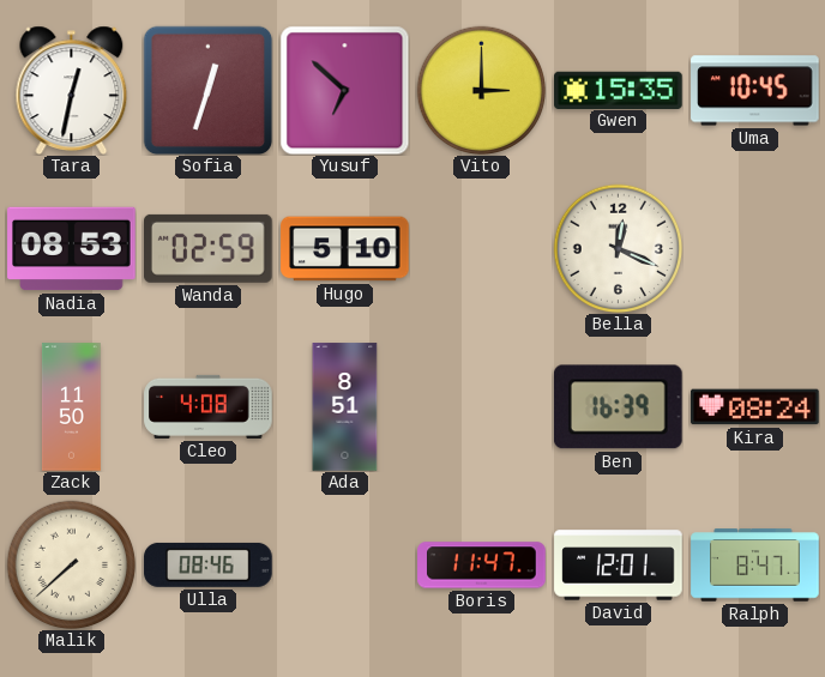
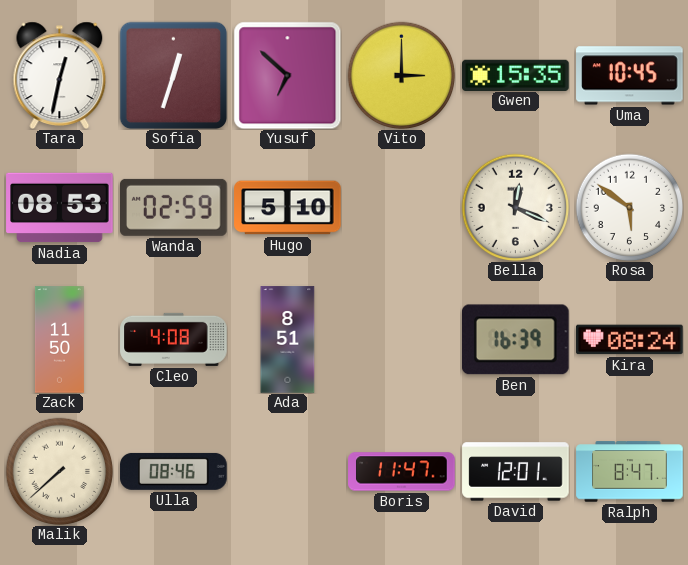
Rosa: none -> 5:51
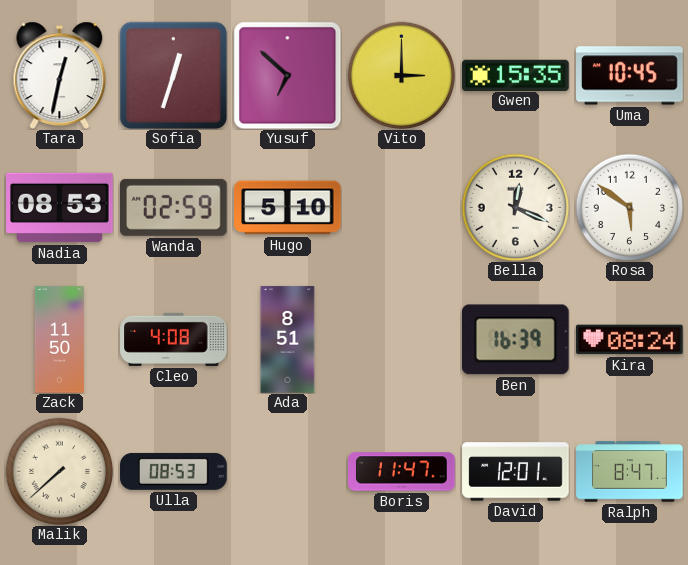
Ulla: 08:46 -> 08:53
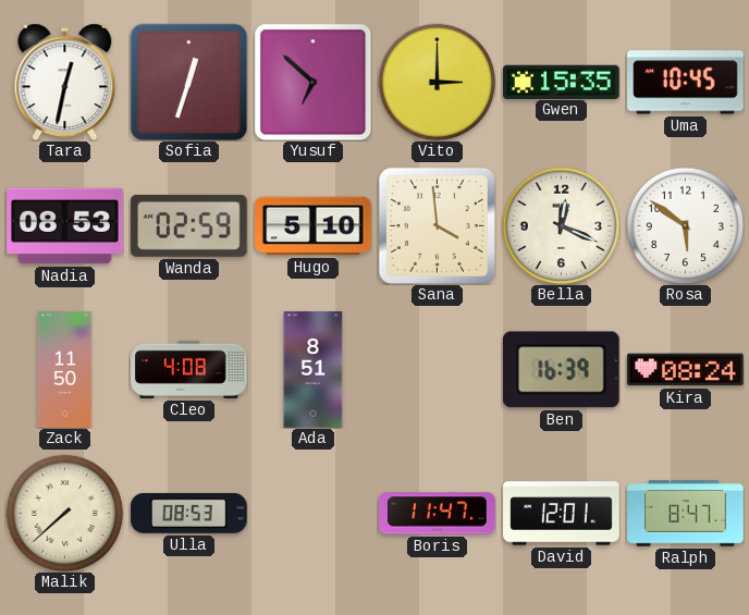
Sana: none -> 3:59
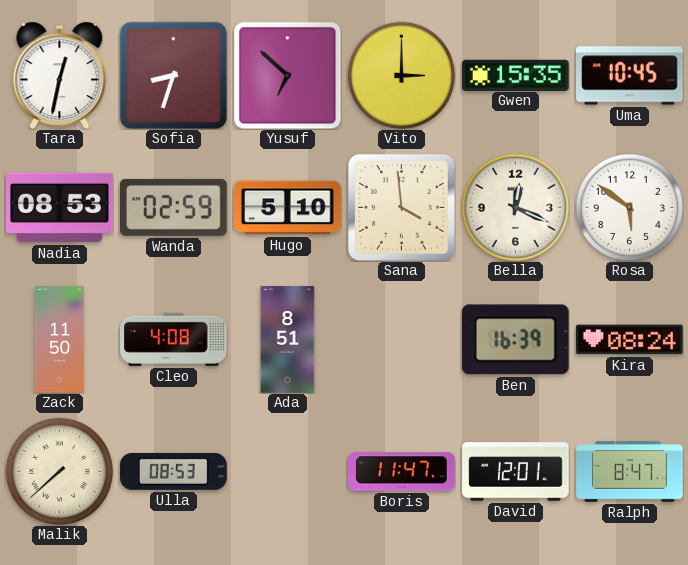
Sofia: 12:33 -> 8:33
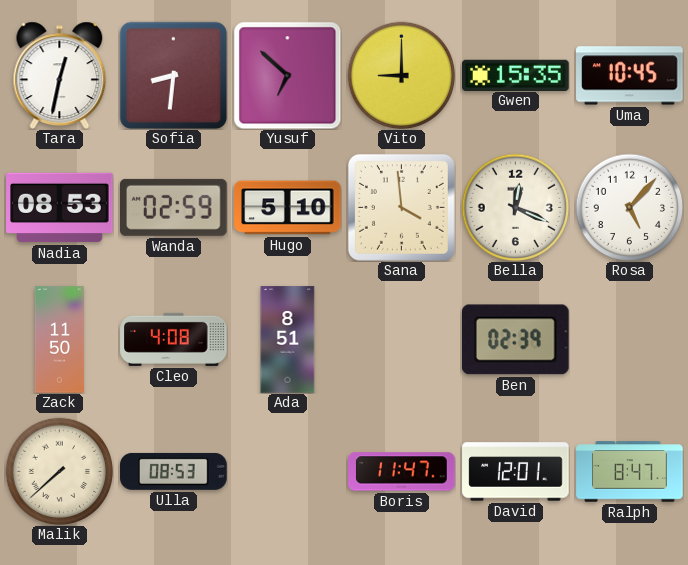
Sofia: 8:33 -> 8:31
Vito: 3:00 -> 9:00
Rosa: 5:51 -> 5:07
Ben: 16:39 -> 02:39
Kira: 08:24 -> none
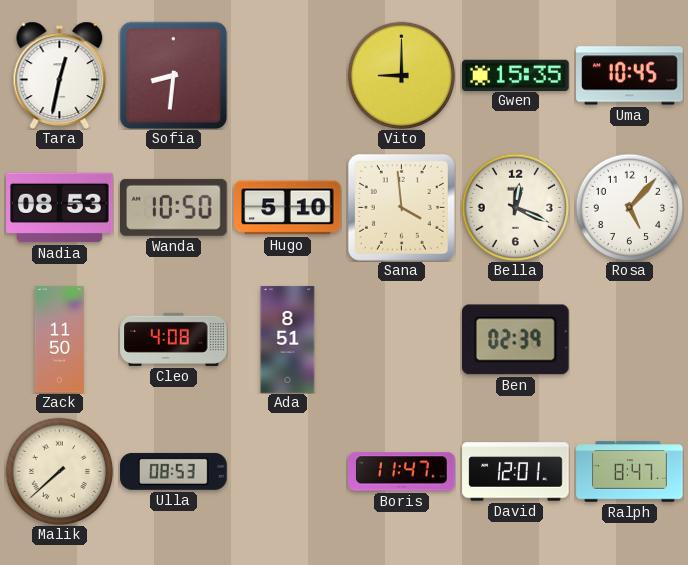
Yusuf: 6:52 -> none
Wanda: 02:59 -> 10:50
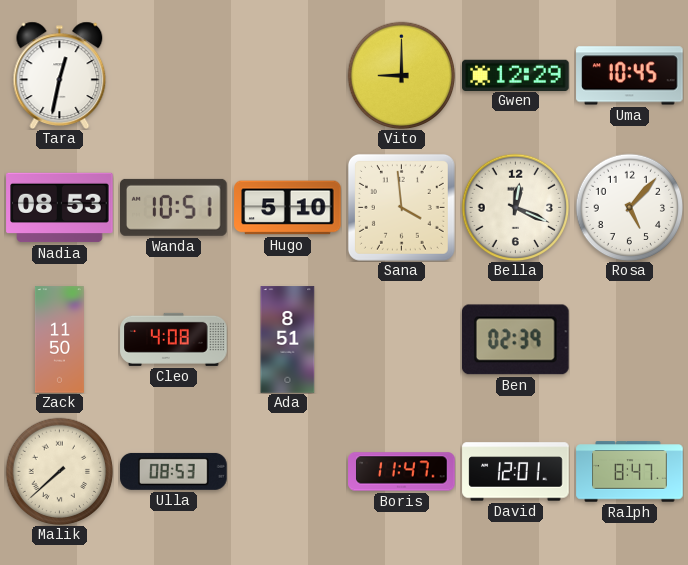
Sofia: 8:31 -> none
Gwen: 15:35 -> 12:29
Wanda: 10:50 -> 10:51
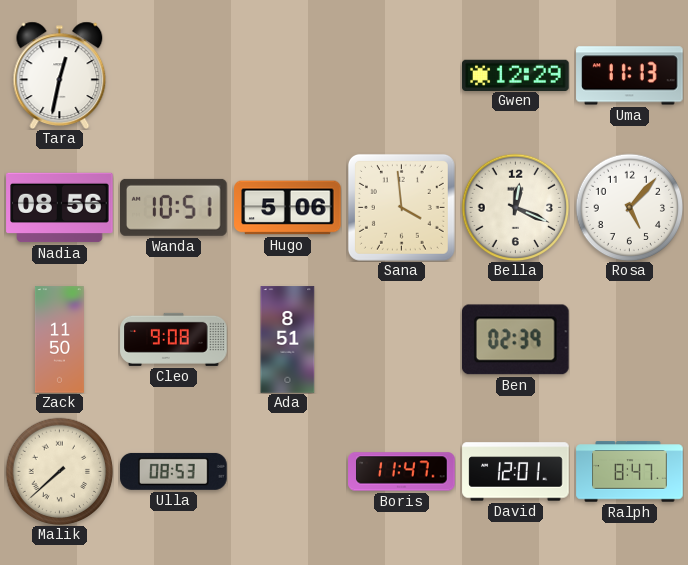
Vito: 9:00 -> none
Uma: 10:45 -> 11:13
Nadia: 08:53 -> 08:56
Hugo: 5:10 -> 5:06
Cleo: 4:08 -> 9:08
